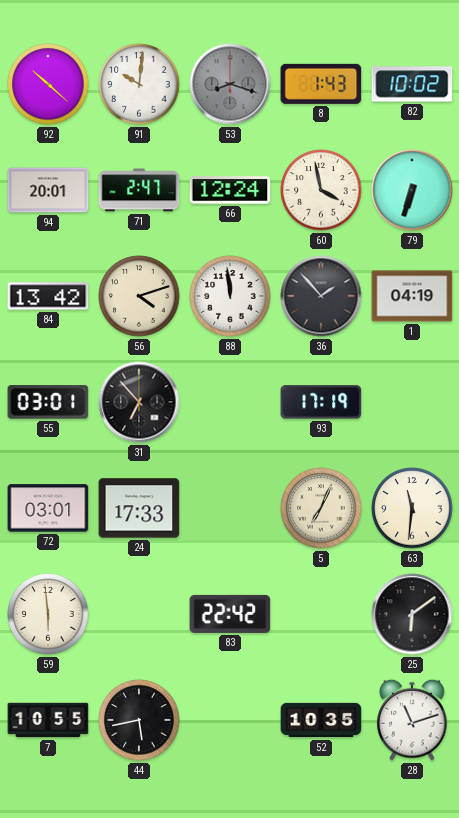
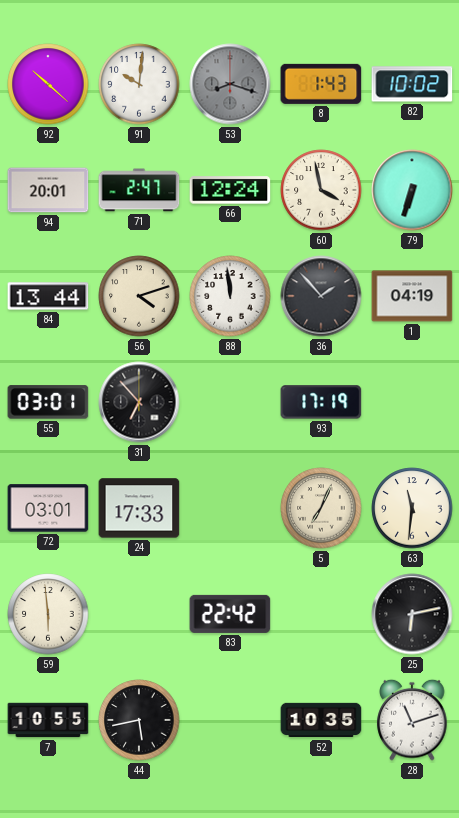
84: 13:42 -> 13:44
25: 6:09 -> 6:13
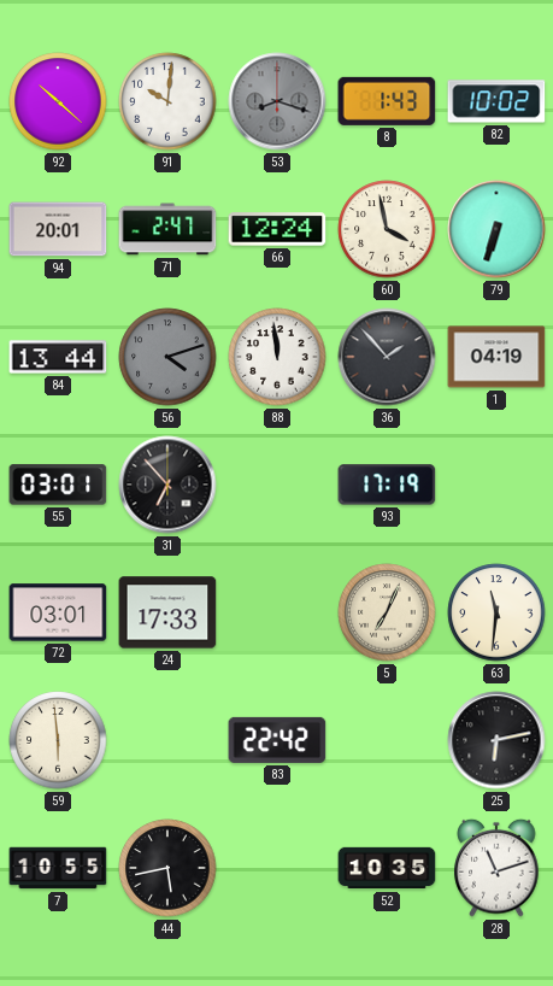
56 dial: cream -> grey
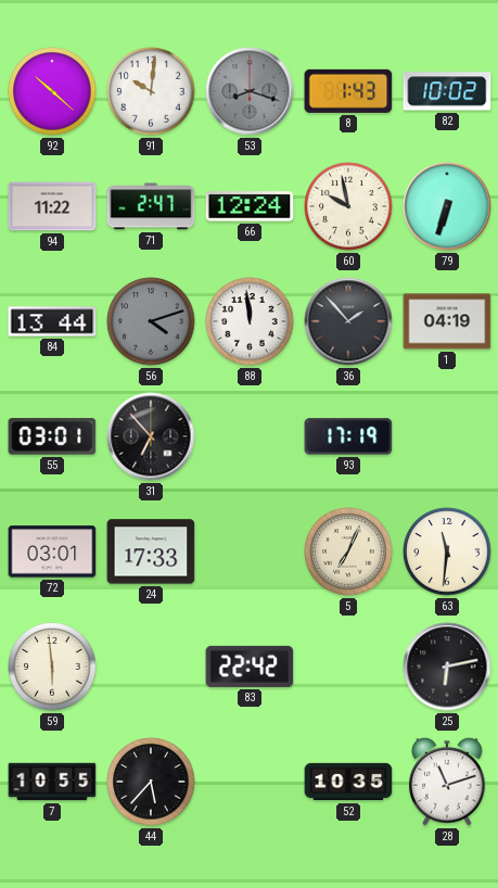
94: 20:01 -> 11:22
60: 3:58 -> 9:58
44: 5:43 -> 5:37
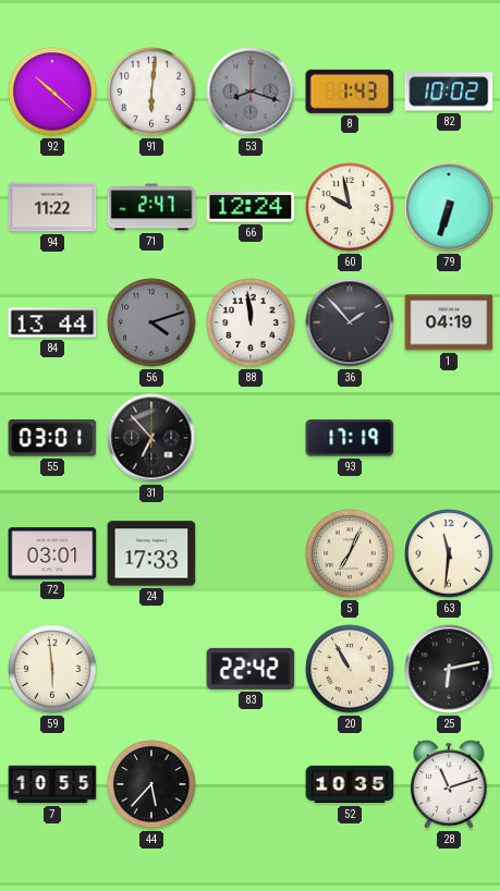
91: 10:01 -> 6:01
20: none -> 10:55
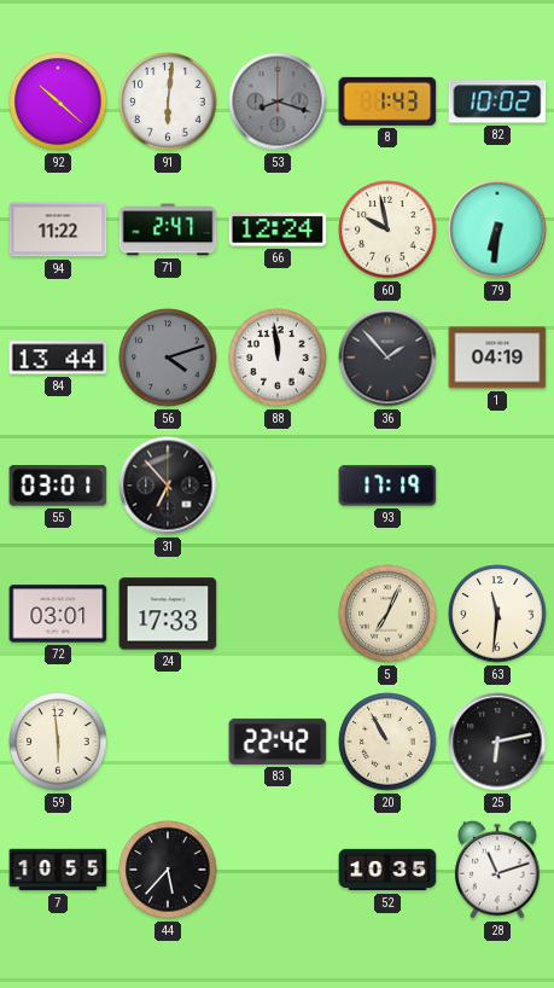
79: 6:33 -> 6:31
